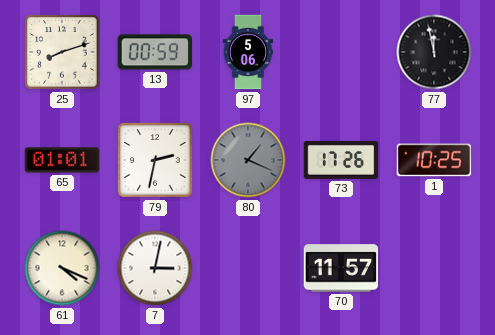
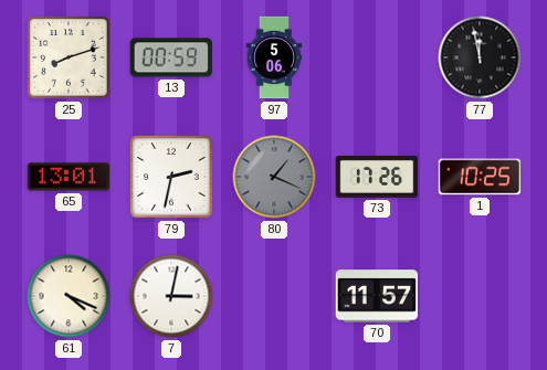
65: 01:01 -> 13:01
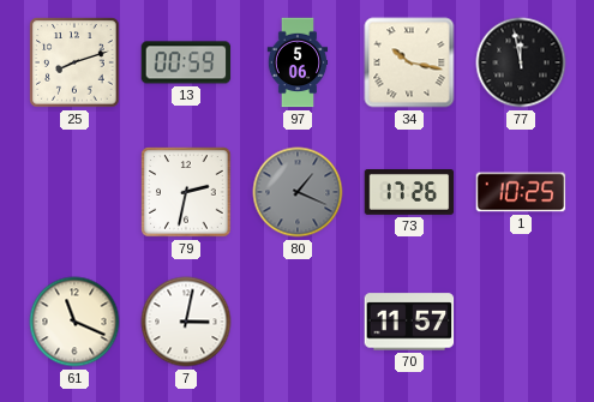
34: none -> 10:17
65: 13:01 -> none
61: 4:19 -> 11:19
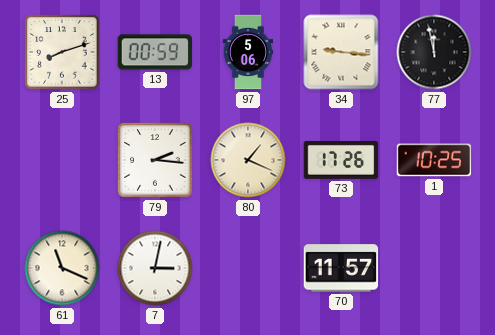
34: 10:17 -> 9:16
79: 2:32 -> 2:16
80 dial: grey -> cream
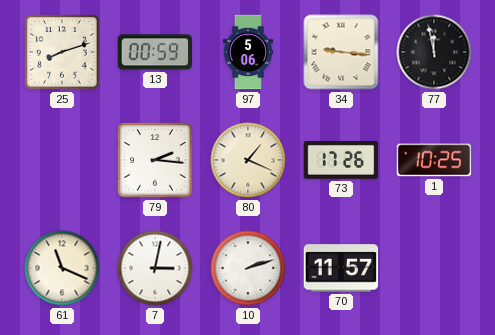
10: none -> 2:12
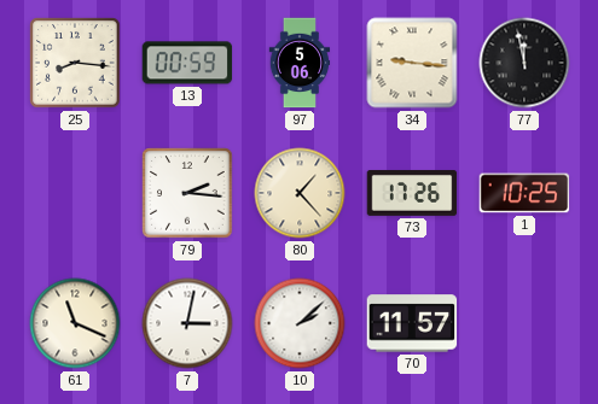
25: 8:12 -> 8:16
80: 1:19 -> 1:23
10: 2:12 -> 2:08
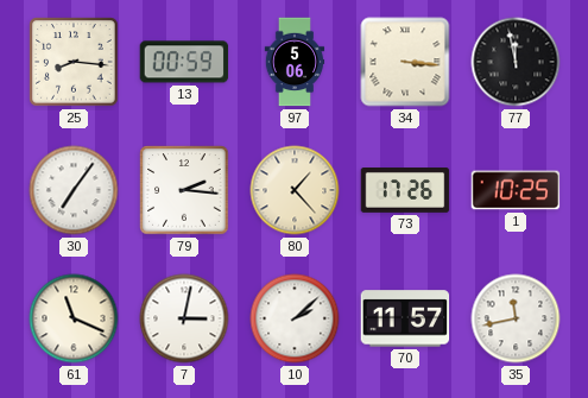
34: 9:16 -> 3:16
30: none -> 7:06
35: none -> 11:43
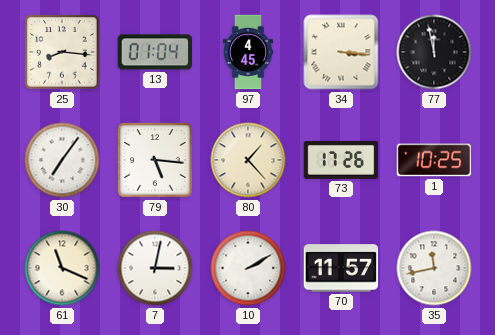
13: 00:59 -> 01:04
97: 5:06 -> 4:45
79: 2:16 -> 5:16
10: 2:08 -> 2:10
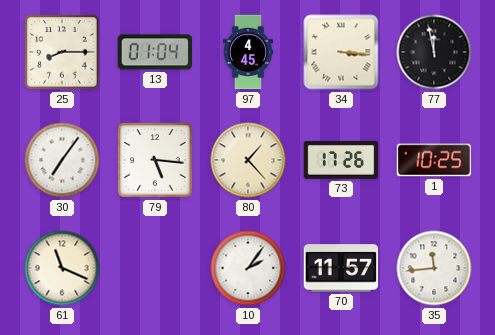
25: 8:16 -> 8:15
7: 3:02 -> none
10: 2:10 -> 2:06
35: 11:43 -> 11:44
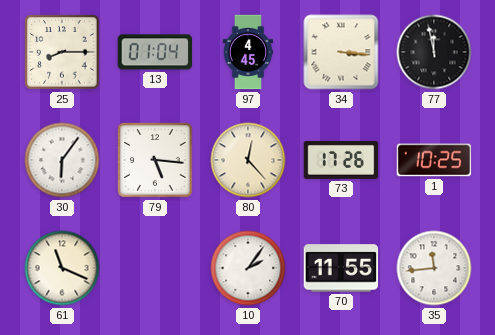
30: 7:06 -> 6:06
80: 1:23 -> 12:23
70: 11:57 -> 11:55
